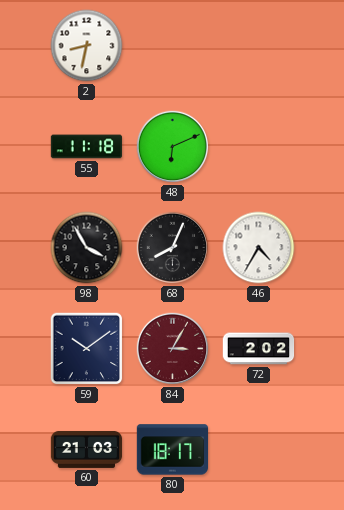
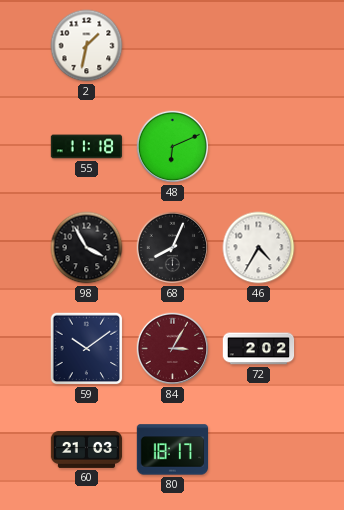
2: 8:32 -> 1:32
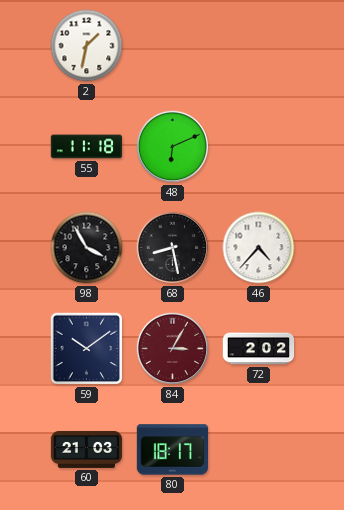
68: 8:04 -> 8:28
46: 4:35 -> 4:37
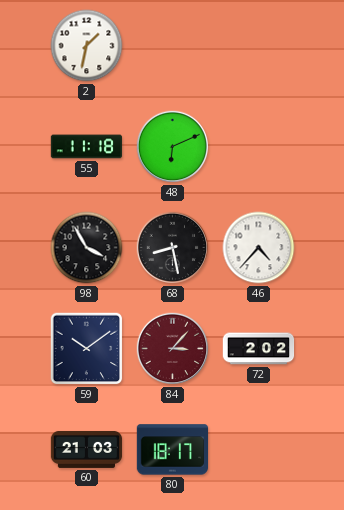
84: 3:05 -> 3:07
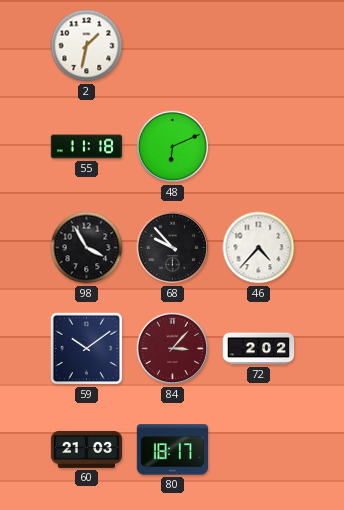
68: 8:28 -> 9:53
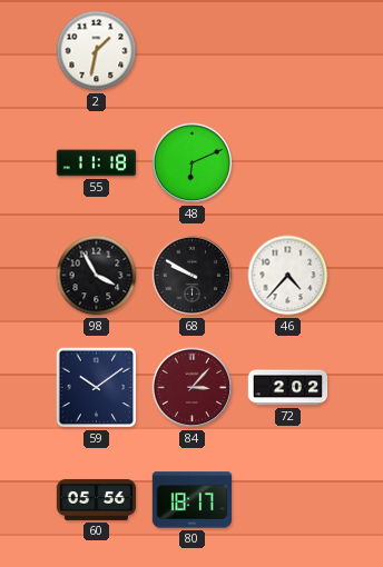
68: 9:53 -> 9:50
60: 21:03 -> 05:56
